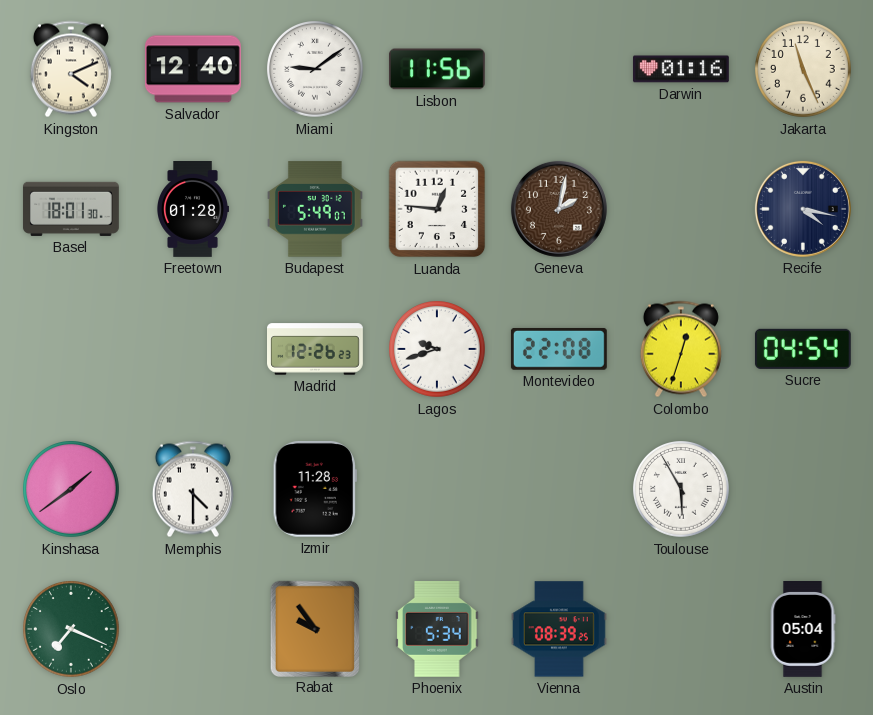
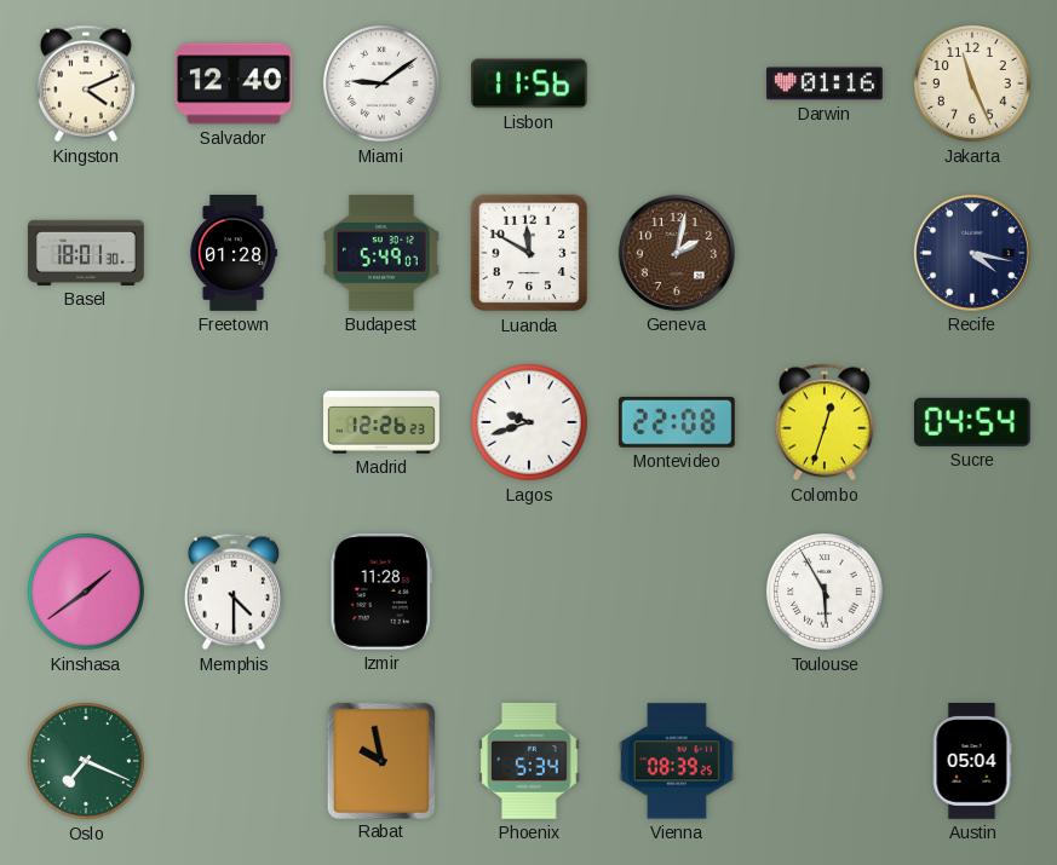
Luanda: 12:46 -> 11:50
Rabat: 9:54 -> 9:58
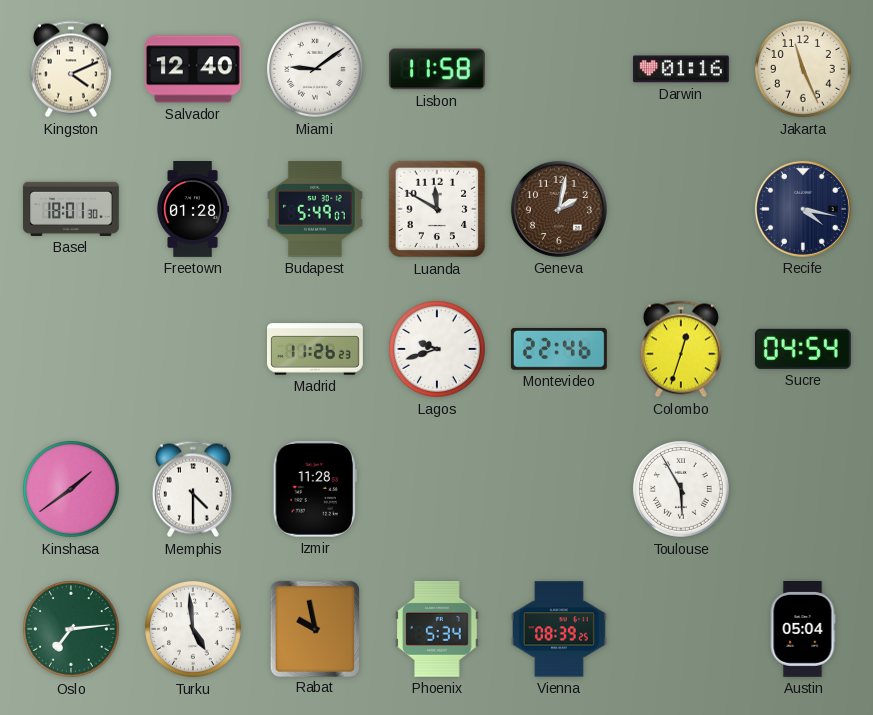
Lisbon: 11:56 -> 11:58
Madrid: 12:26 -> 11:26
Montevideo: 22:08 -> 22:46
Oslo: 7:19 -> 7:14
Turku: none -> 4:59
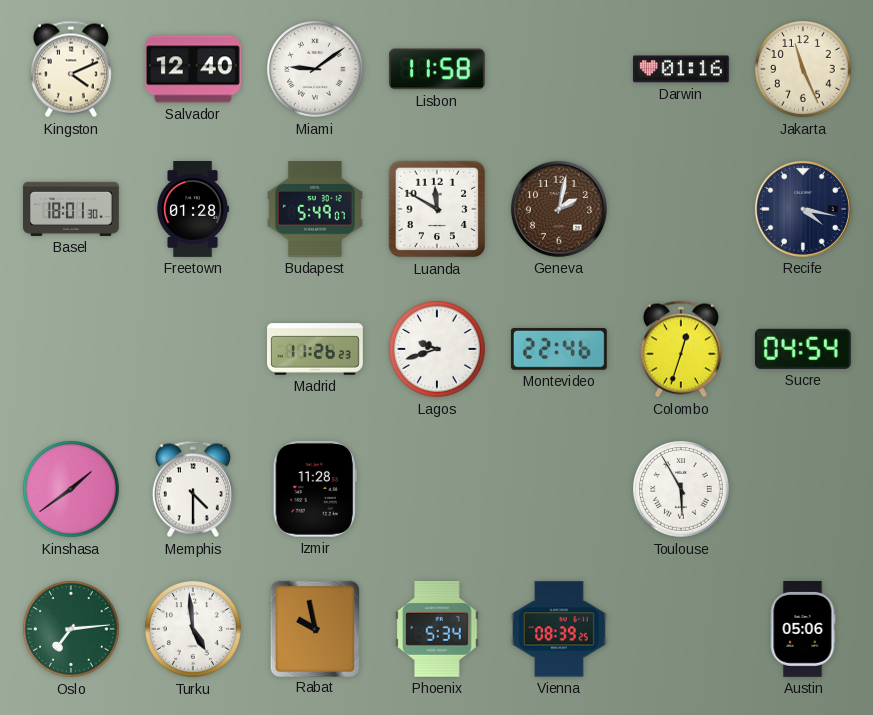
Austin: 05:04 -> 05:06
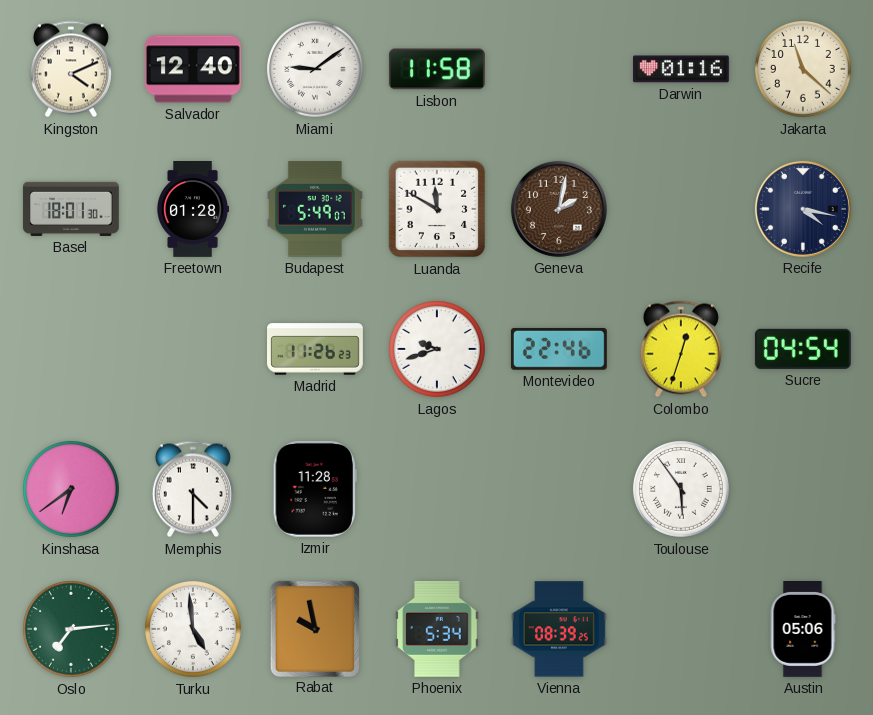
Jakarta: 11:26 -> 11:22
Kinshasa: 1:39 -> 6:39
Toulouse: 5:55 -> 5:54
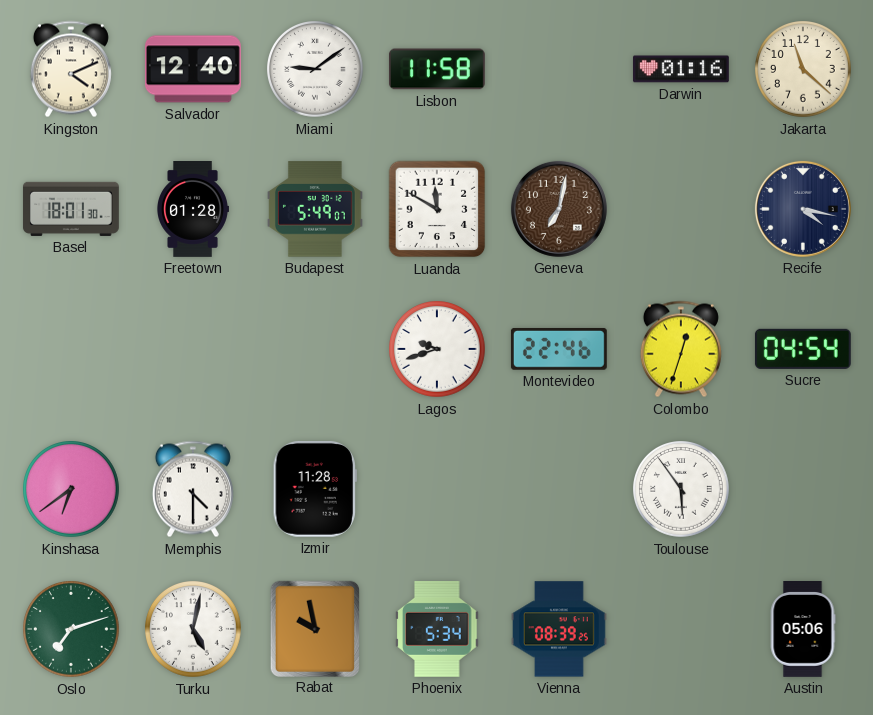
Geneva: 2:02 -> 7:02
Madrid: 11:26 -> none
Oslo: 7:14 -> 7:12
Turku: 4:59 -> 5:02
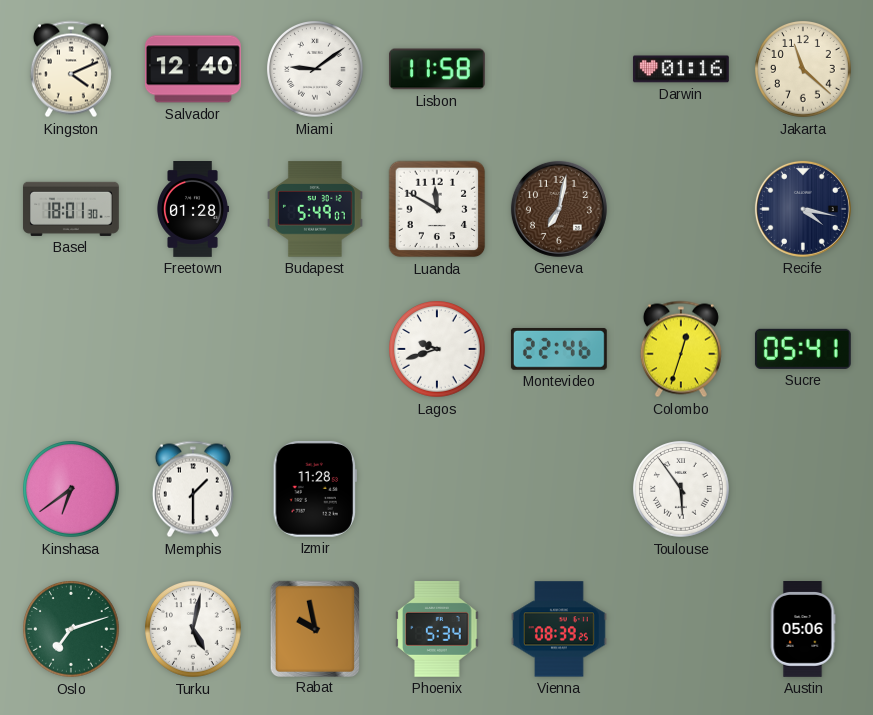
Sucre: 04:54 -> 05:41
Memphis: 4:30 -> 1:30
